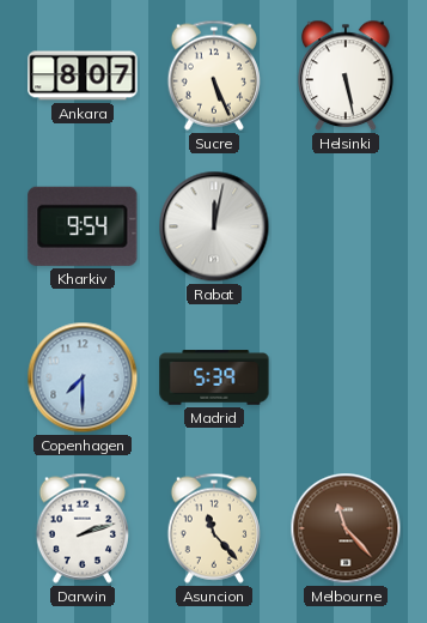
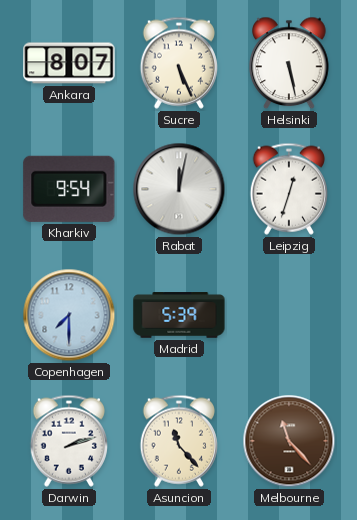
Leipzig: none -> 12:33
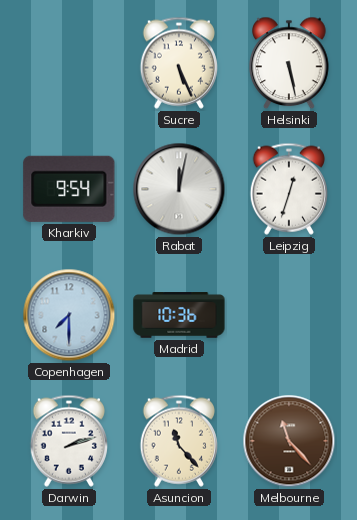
Ankara: 8:07 -> none
Madrid: 5:39 -> 10:36
